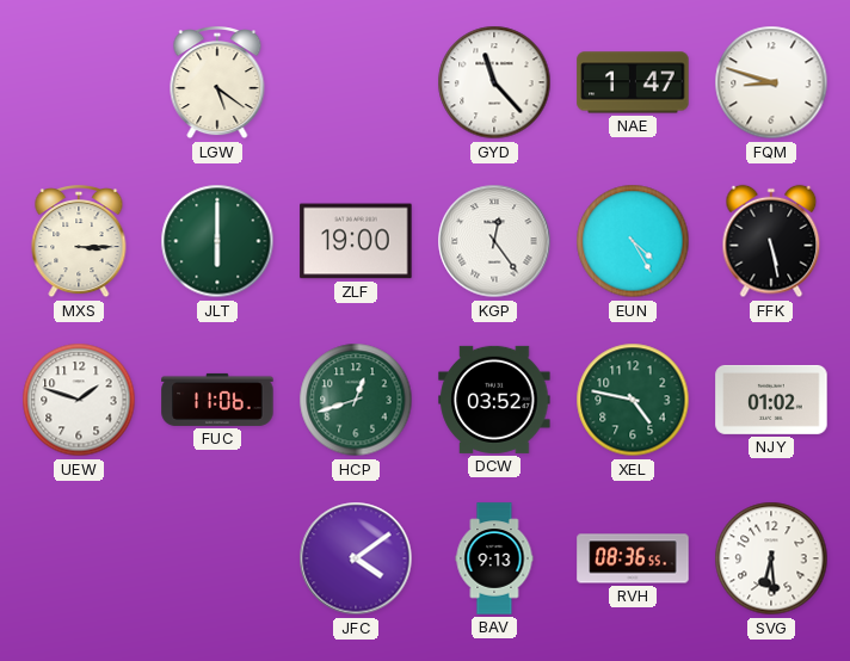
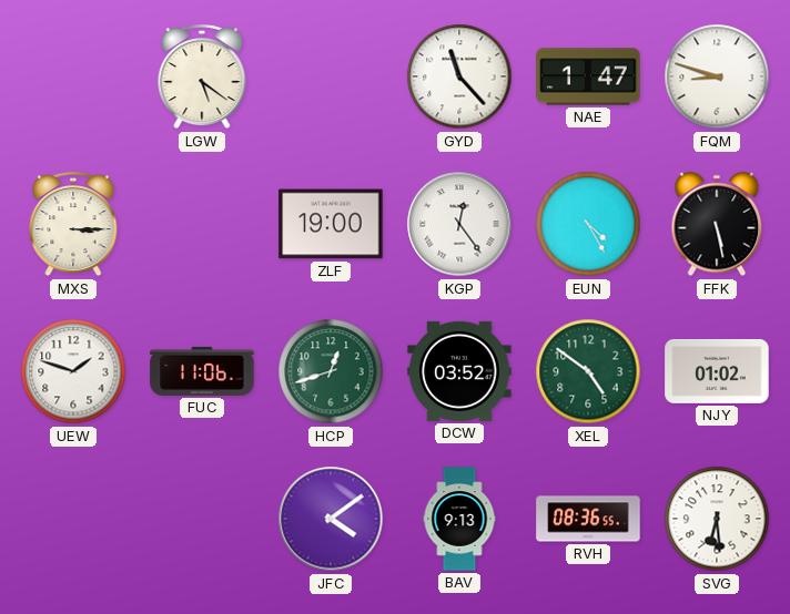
JLT: 6:00 -> none
XEL: 4:47 -> 4:51
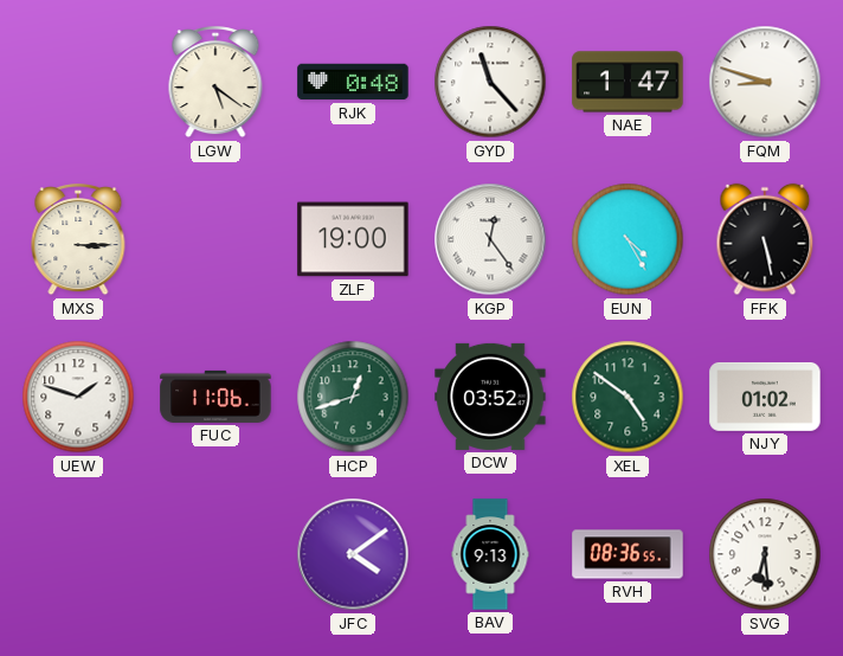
RJK: none -> 0:48
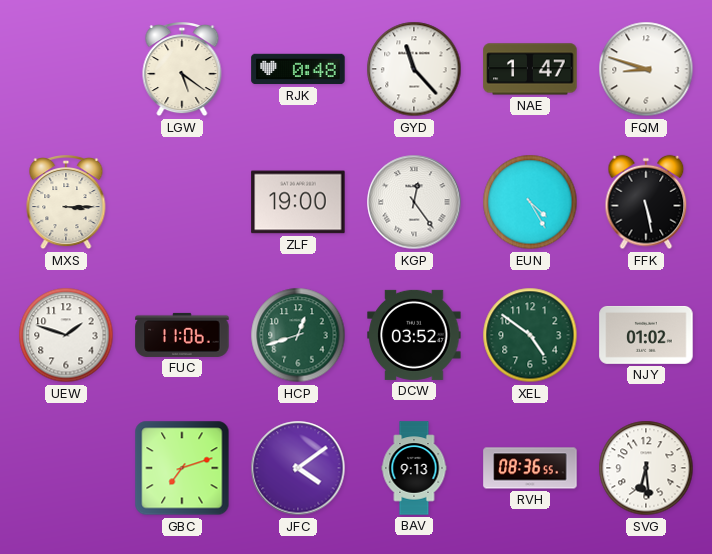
GBC: none -> 7:12
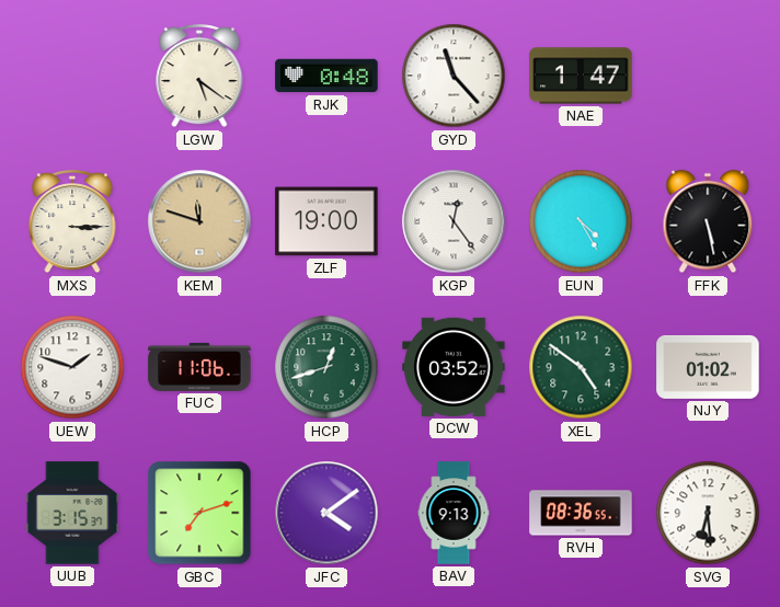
FQM: 8:48 -> none
KEM: none -> 11:48
UUB: none -> 3:15
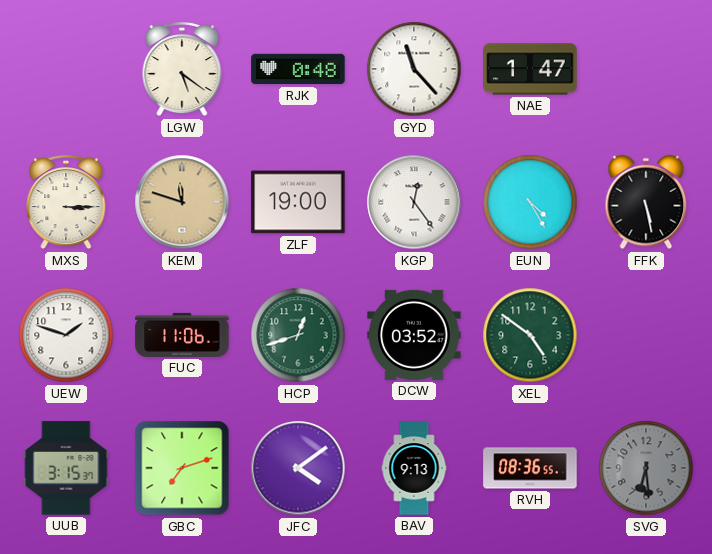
NJY: 01:02 -> none
SVG dial: white -> grey
